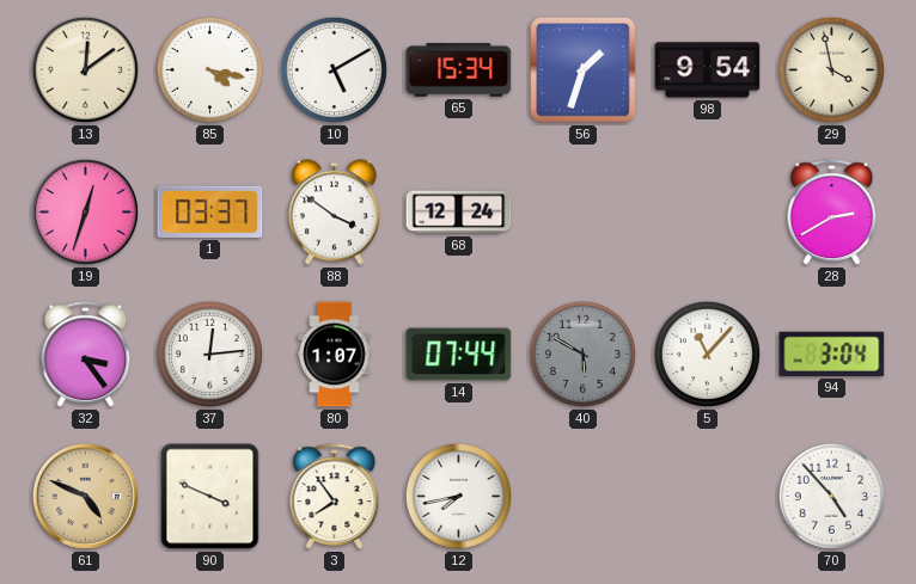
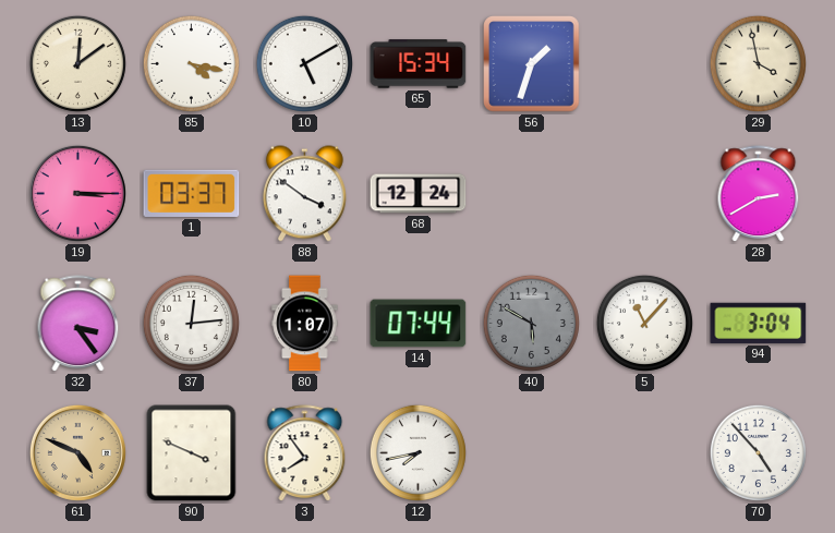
98: 9:54 -> none
19: 12:33 -> 3:15
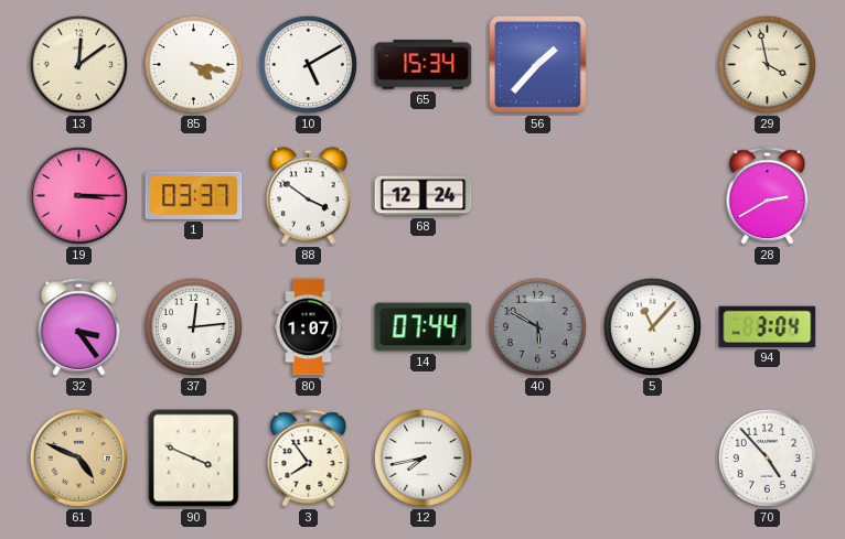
56: 1:33 -> 1:37
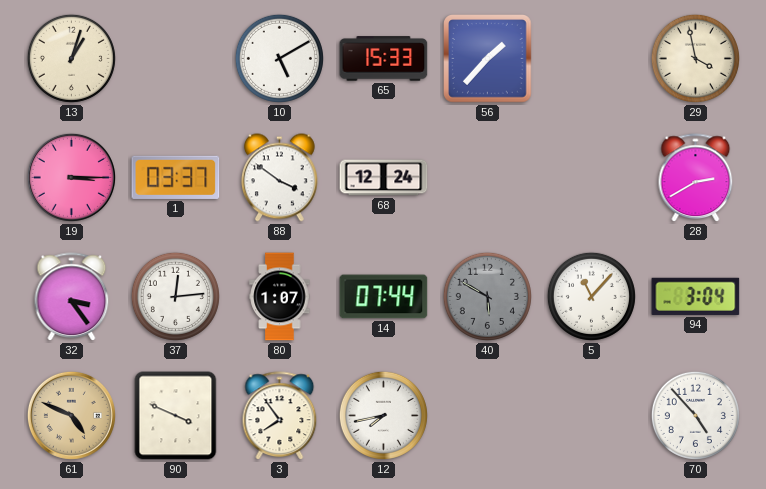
13: 12:09 -> 1:03
85: 4:17 -> none
65: 15:34 -> 15:33
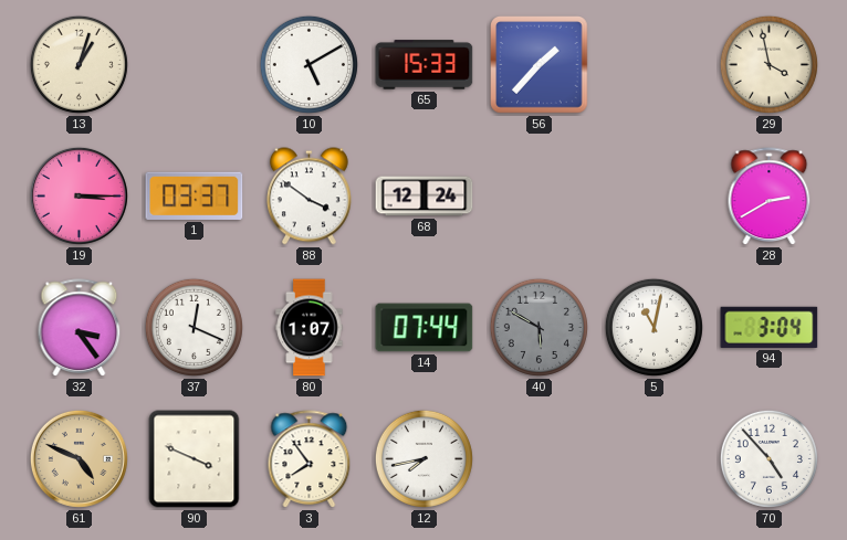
37: 12:14 -> 12:19
5: 11:07 -> 11:02
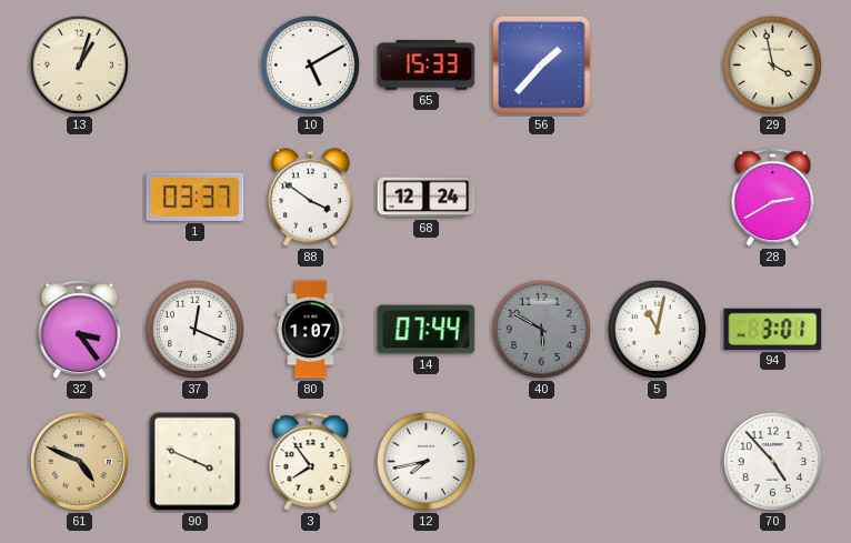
19: 3:15 -> none
94: 3:04 -> 3:01
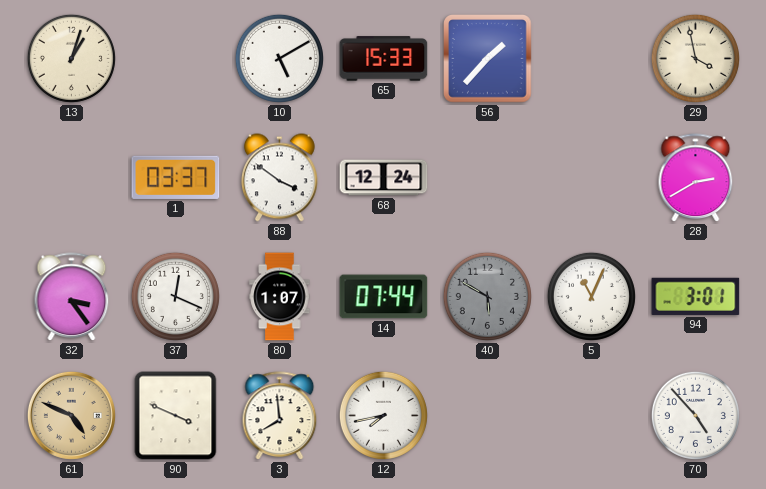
5: 11:02 -> 11:04
3: 7:54 -> 7:59
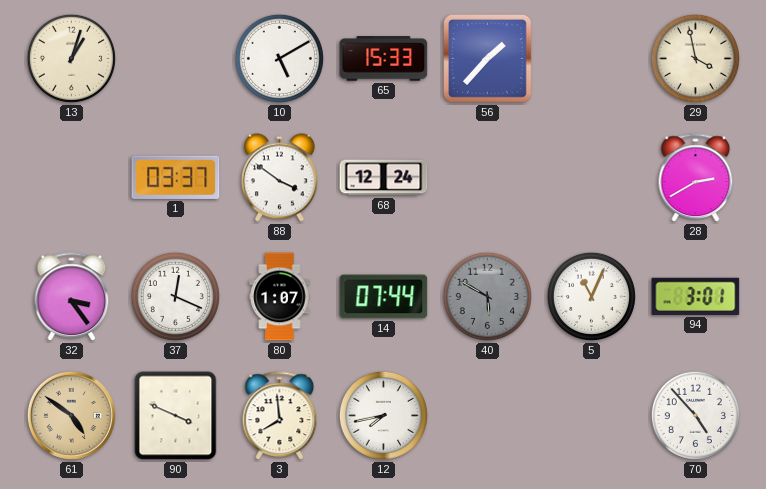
61: 4:49 -> 4:51
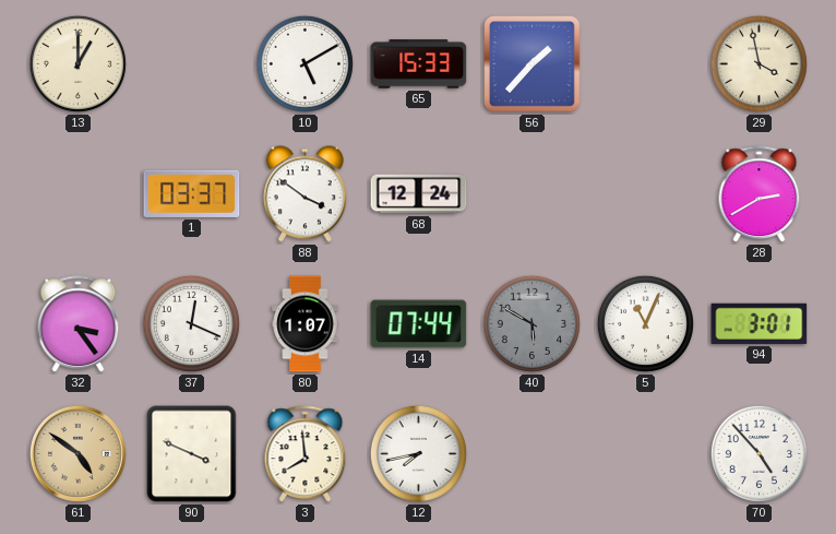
13: 1:03 -> 1:00
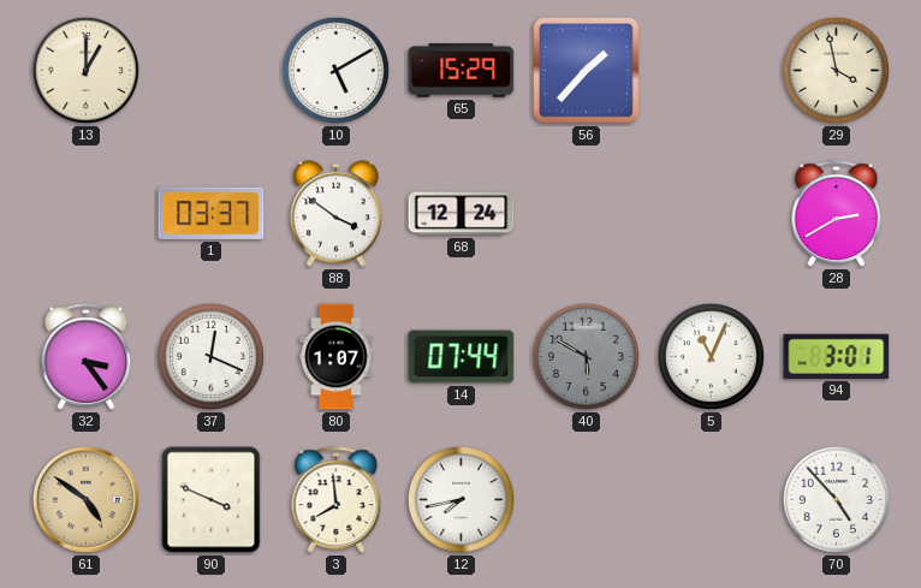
65: 15:33 -> 15:29
